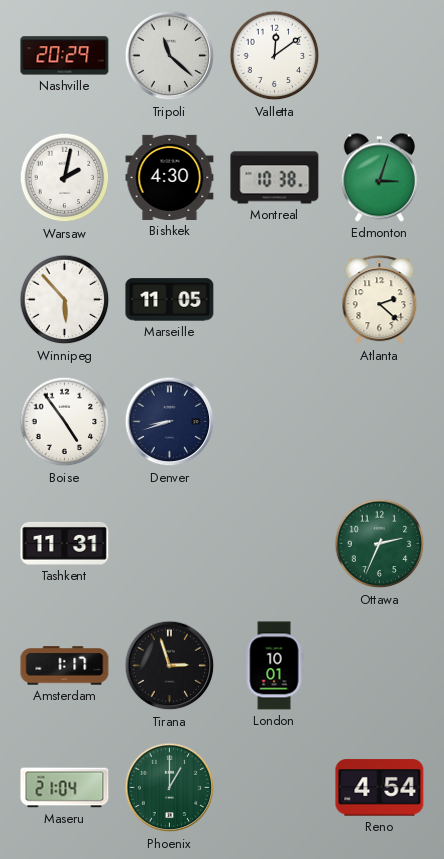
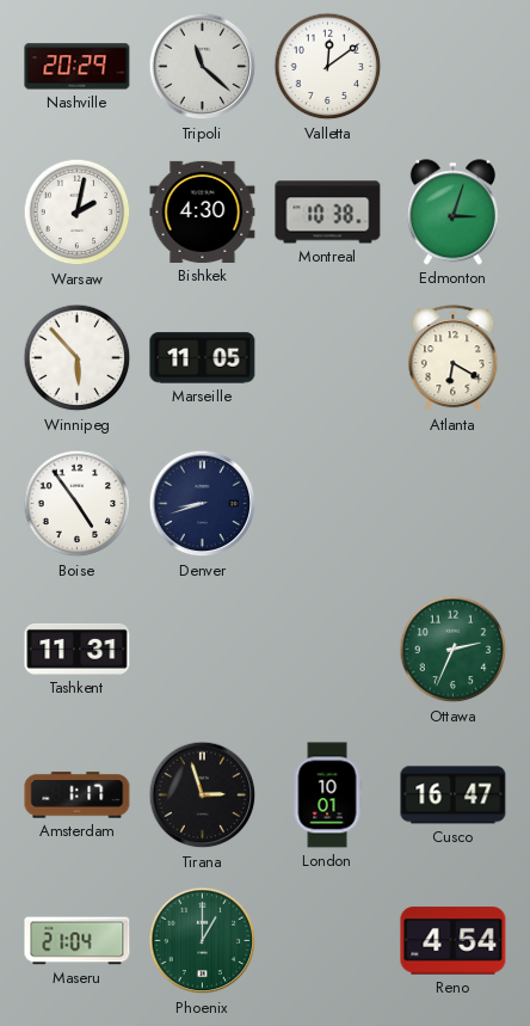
Atlanta: 2:22 -> 6:20
Cusco: none -> 16:47
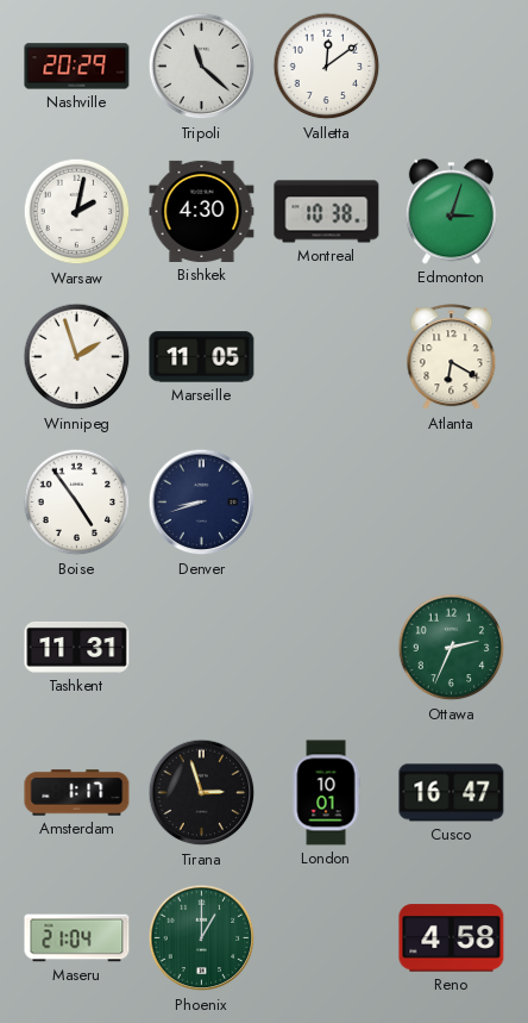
Winnipeg: 5:53 -> 1:57
Reno: 4:54 -> 4:58
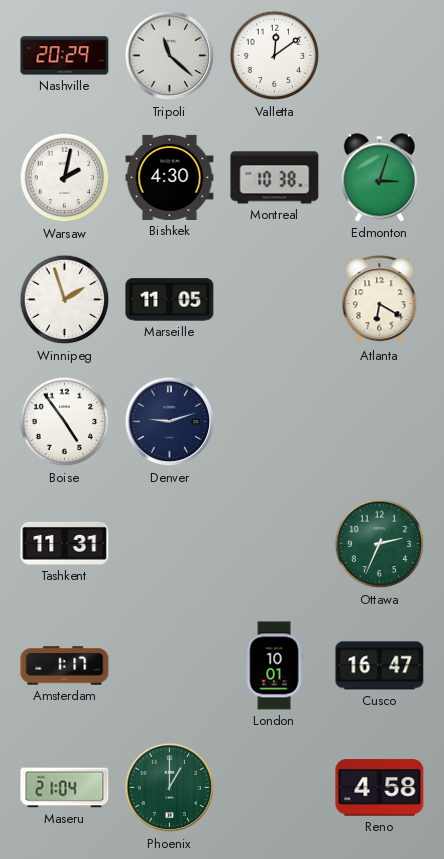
Denver: 8:42 -> 9:12
Tirana: 2:57 -> none
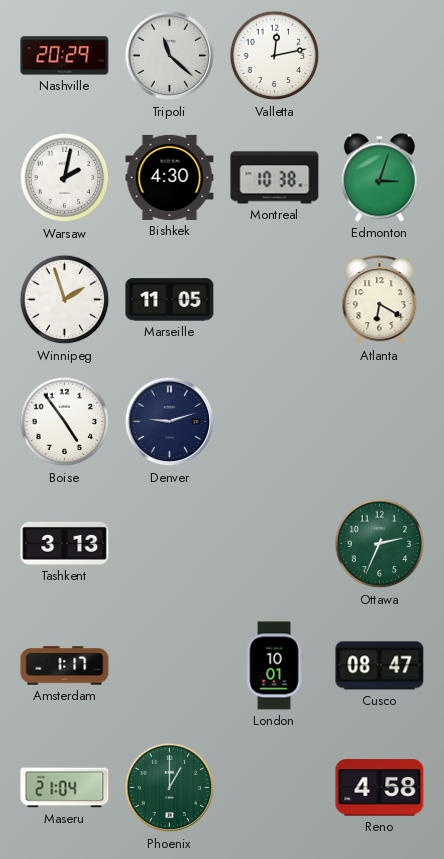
Valletta: 12:09 -> 12:13
Tashkent: 11:31 -> 3:13
Cusco: 16:47 -> 08:47
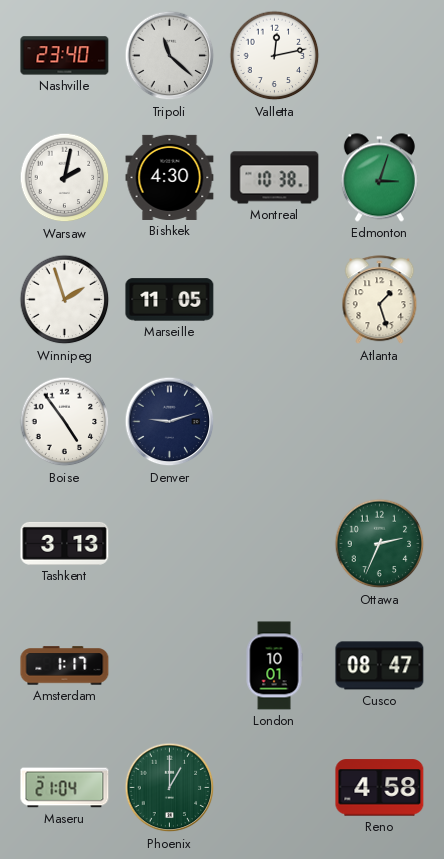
Nashville: 20:29 -> 23:40
Atlanta: 6:20 -> 1:27
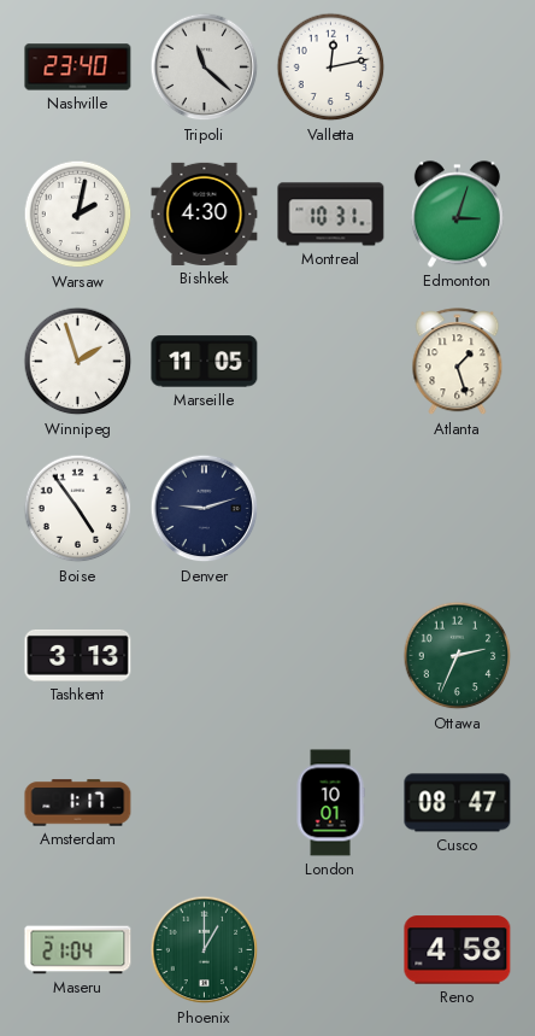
Montreal: 10:38 -> 10:31
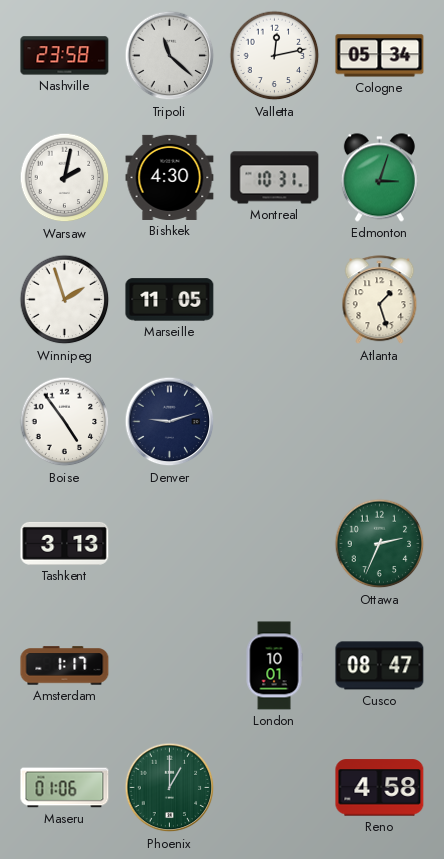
Nashville: 23:40 -> 23:58
Cologne: none -> 05:34
Maseru: 21:04 -> 01:06
